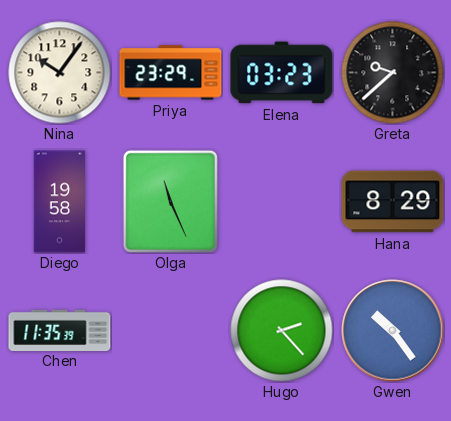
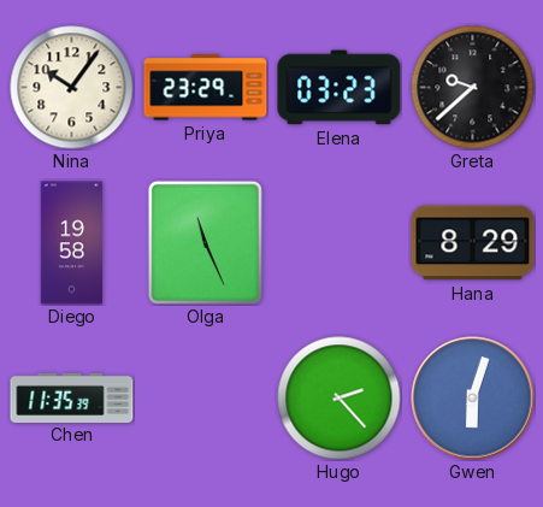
Gwen: 10:24 -> 6:03
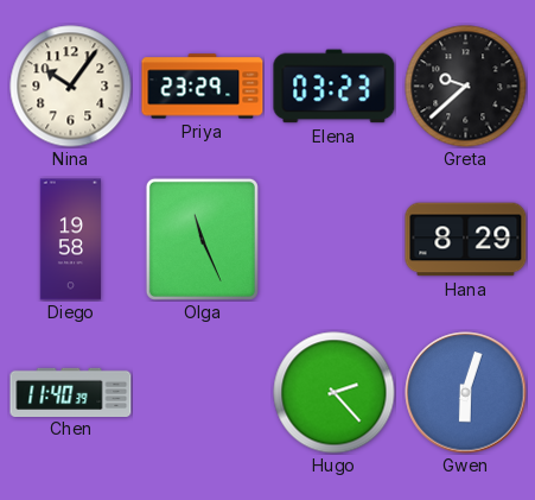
Chen: 11:35 -> 11:40
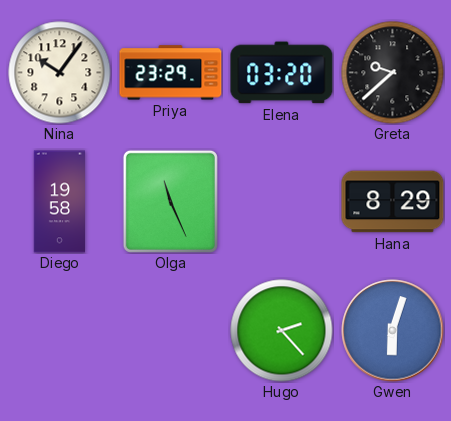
Elena: 03:23 -> 03:20
Chen: 11:40 -> none
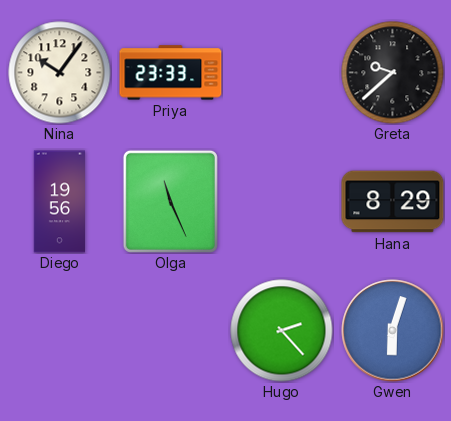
Priya: 23:29 -> 23:33
Elena: 03:20 -> none
Diego: 19:58 -> 19:56
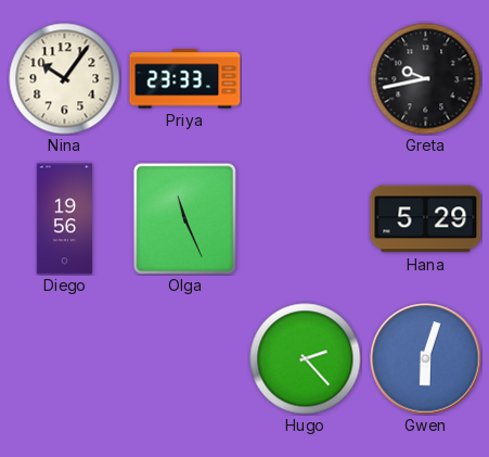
Greta: 9:38 -> 9:43
Hana: 8:29 -> 5:29
